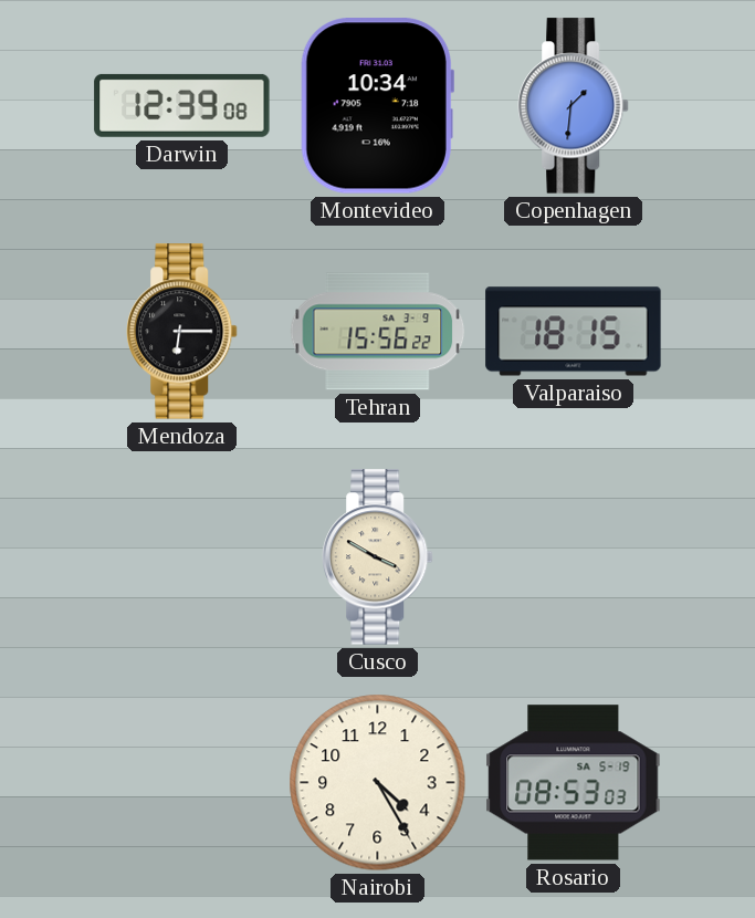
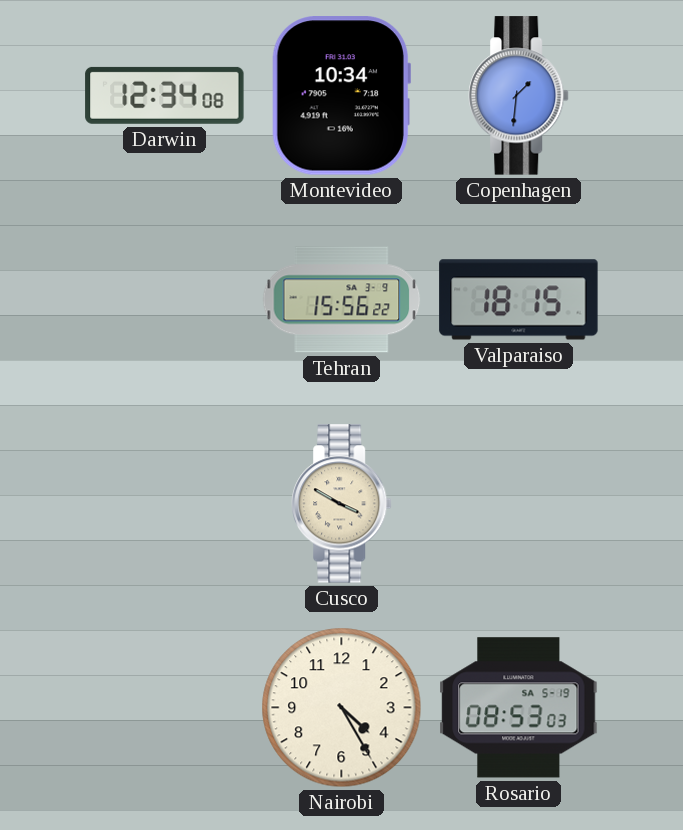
Darwin: 12:39 -> 12:34
Mendoza: 6:15 -> none
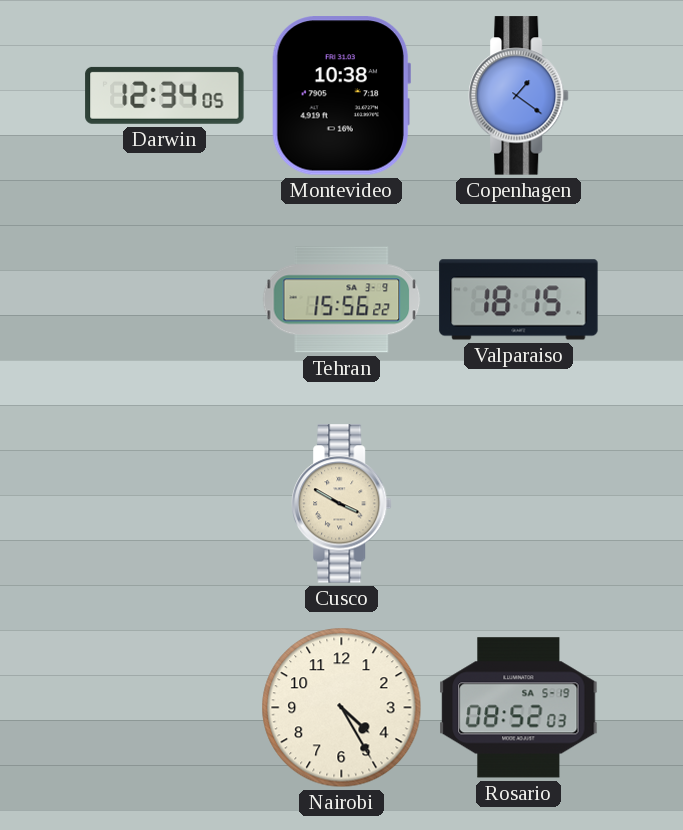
Darwin: 12:34:08 -> 12:34:05
Montevideo: 10:34 -> 10:38
Copenhagen: 1:31 -> 1:21
Rosario: 08:53 -> 08:52
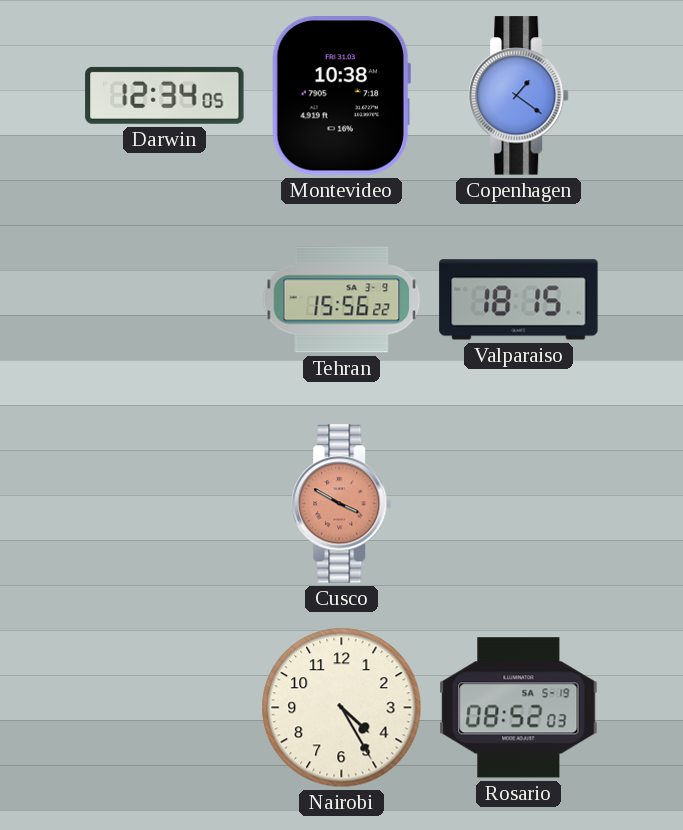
Cusco dial: cream -> salmon
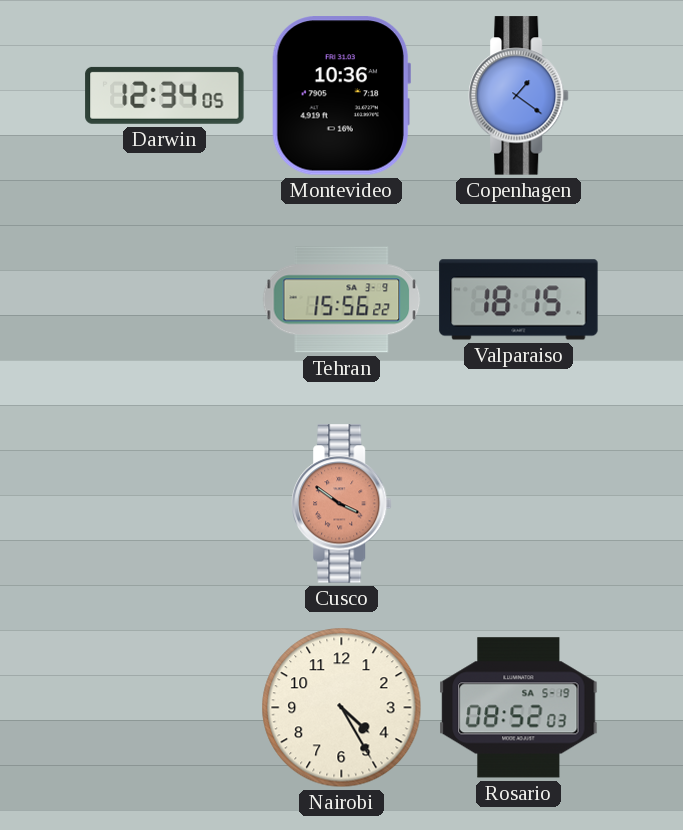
Montevideo: 10:38 -> 10:36
Cusco: 3:50 -> 3:51
